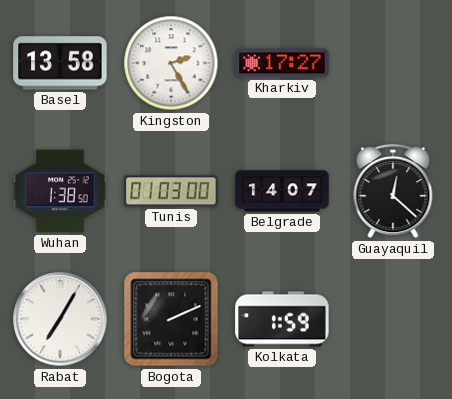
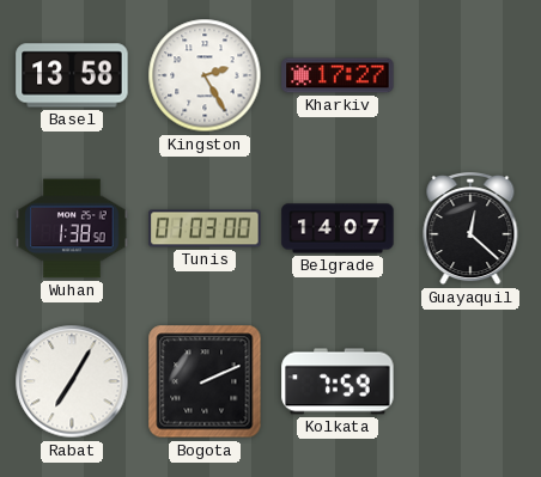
Kolkata: 1:59 -> 7:59
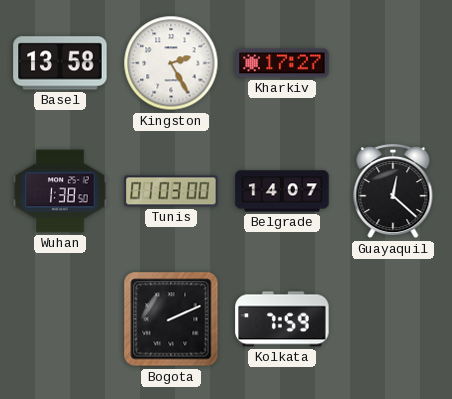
Rabat: 7:05 -> none
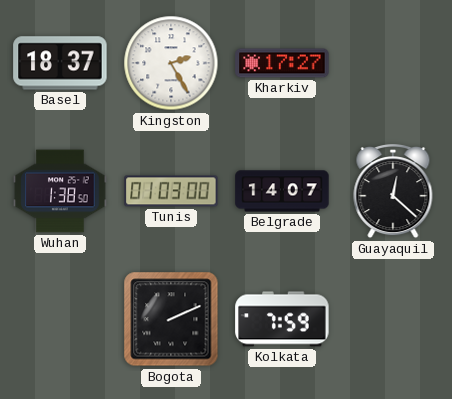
Basel: 13:58 -> 18:37
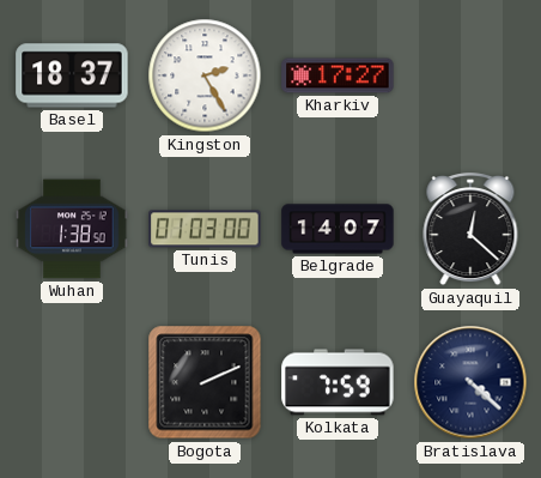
Bratislava: none -> 4:22
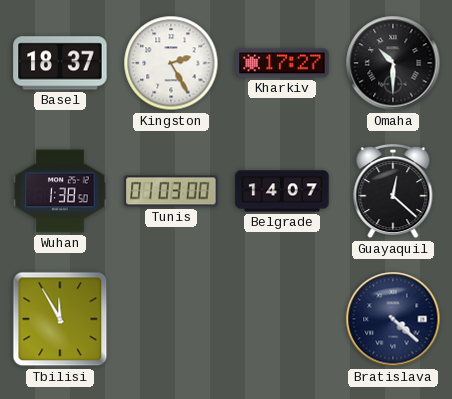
Omaha: none -> 10:30
Tbilisi: none -> 11:55
Bogota: 2:11 -> none
Kolkata: 7:59 -> none
